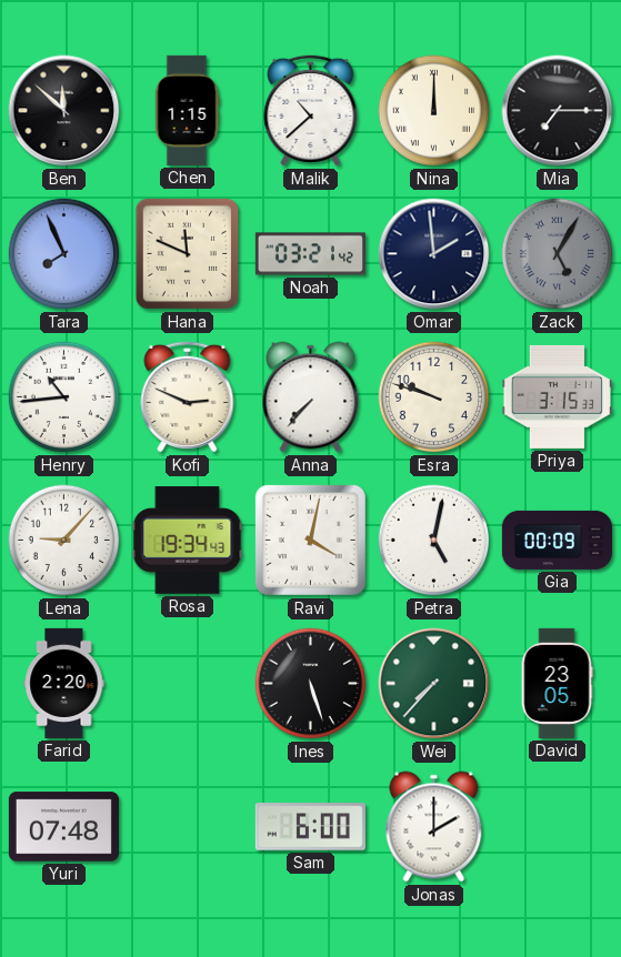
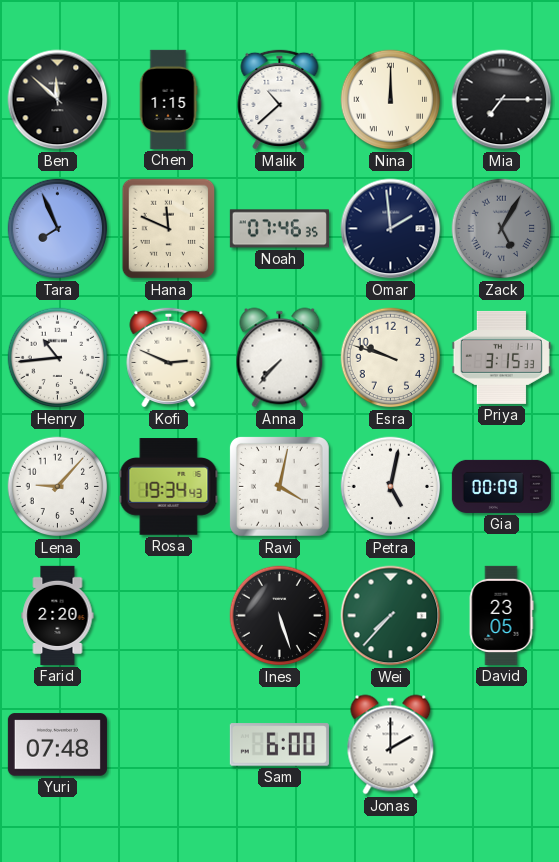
Noah: 03:21 -> 07:46
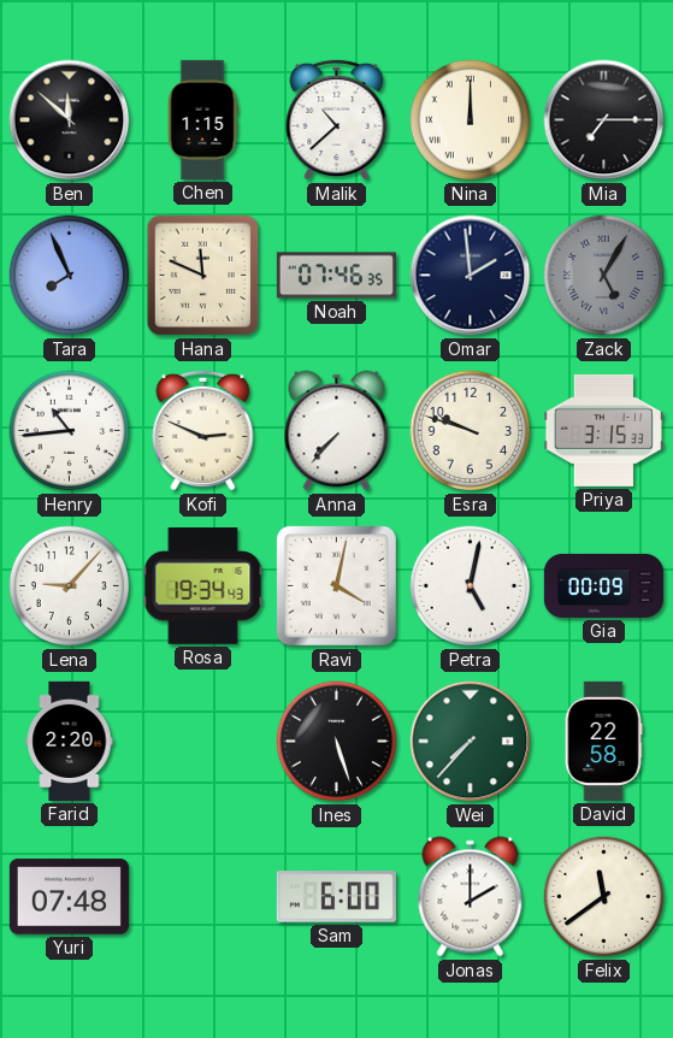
David: 23:05 -> 22:58
Felix: none -> 11:39
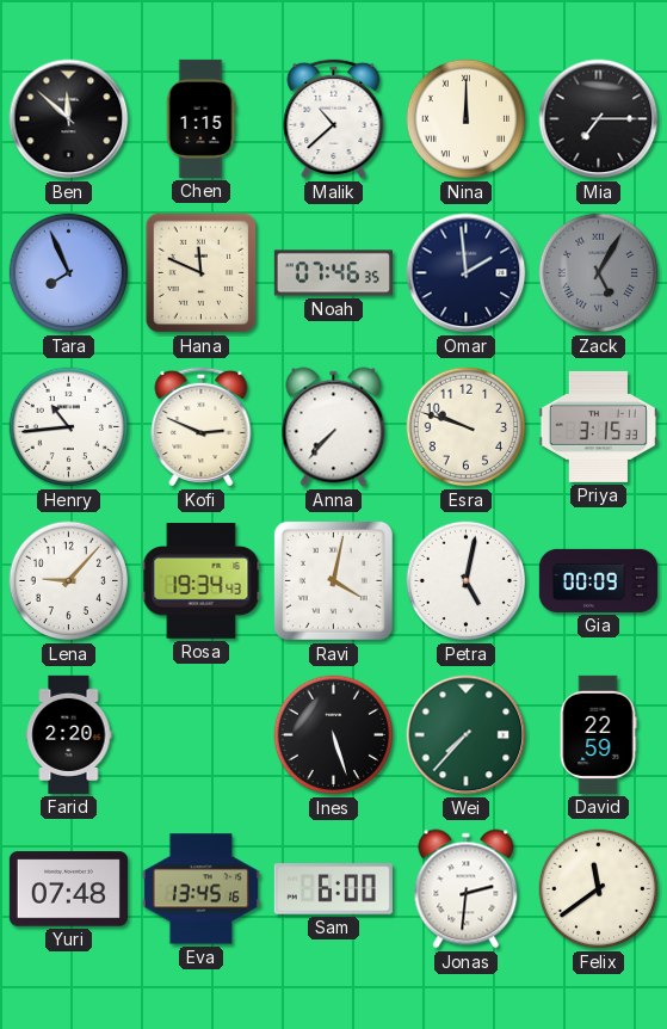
David: 22:58 -> 22:59
Eva: none -> 13:45
Jonas: 2:00 -> 2:31
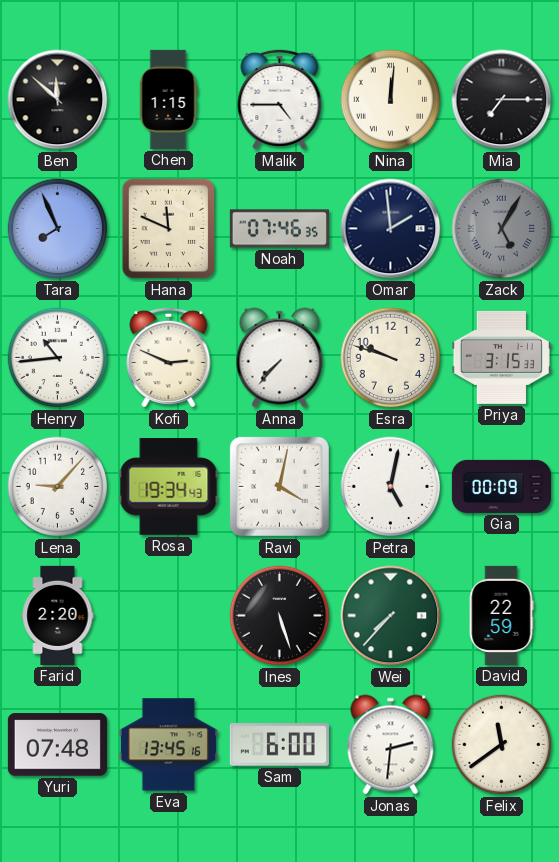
Malik: 10:38 -> 4:45
Nina: 12:00 -> 12:01
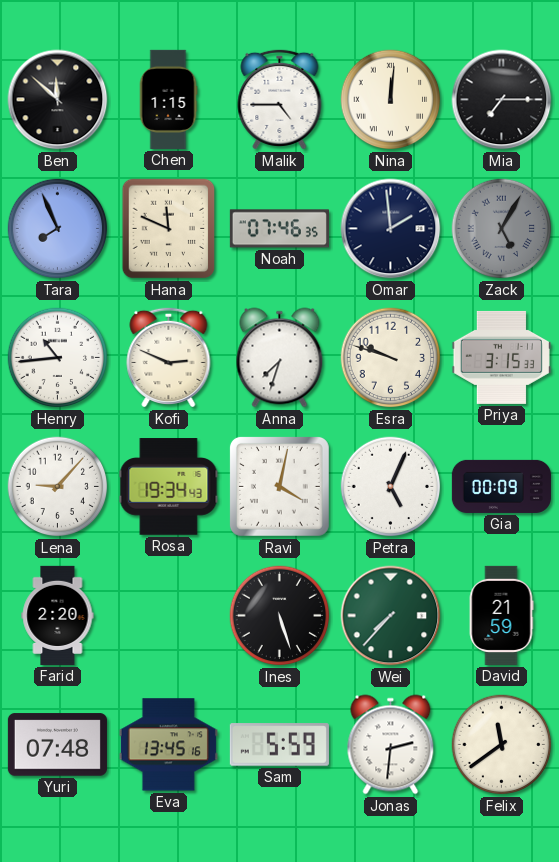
Anna: 7:37 -> 7:33
Petra: 5:02 -> 5:04
David: 22:59 -> 21:59
Sam: 6:00 -> 5:59
